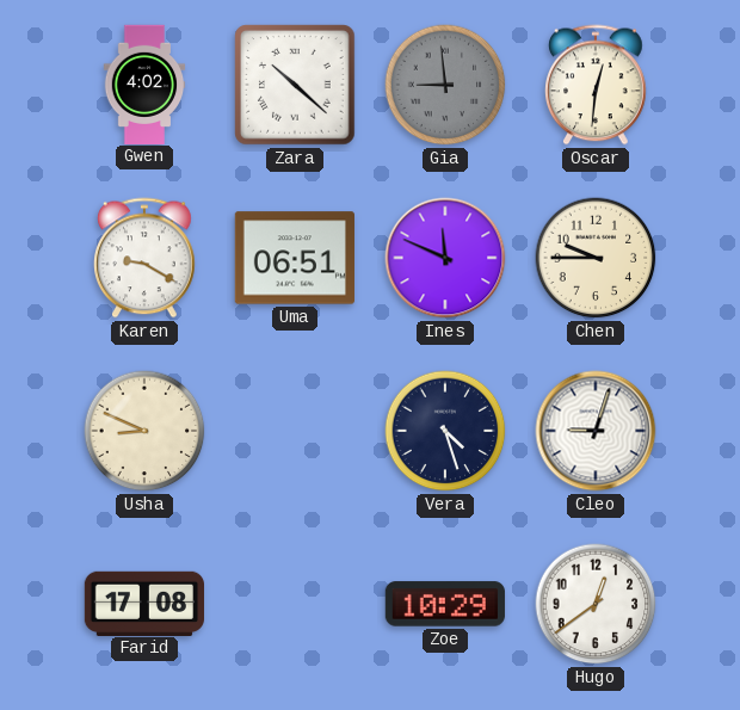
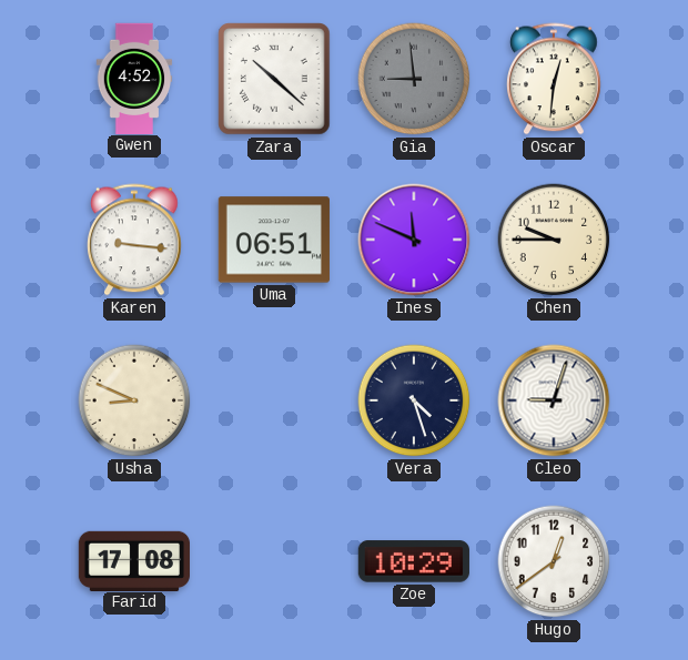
Gwen: 4:02 -> 4:52
Karen: 9:20 -> 9:16
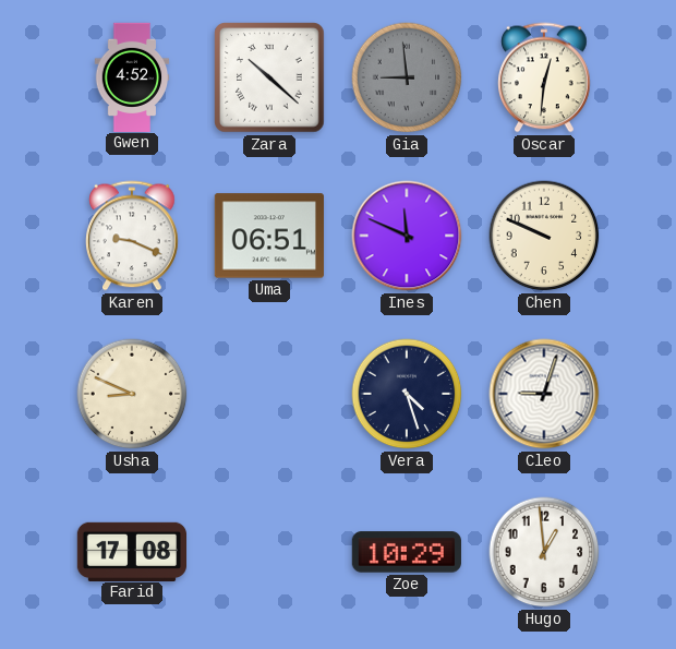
Karen: 9:16 -> 9:19
Chen: 9:45 -> 9:49
Hugo: 12:39 -> 12:59
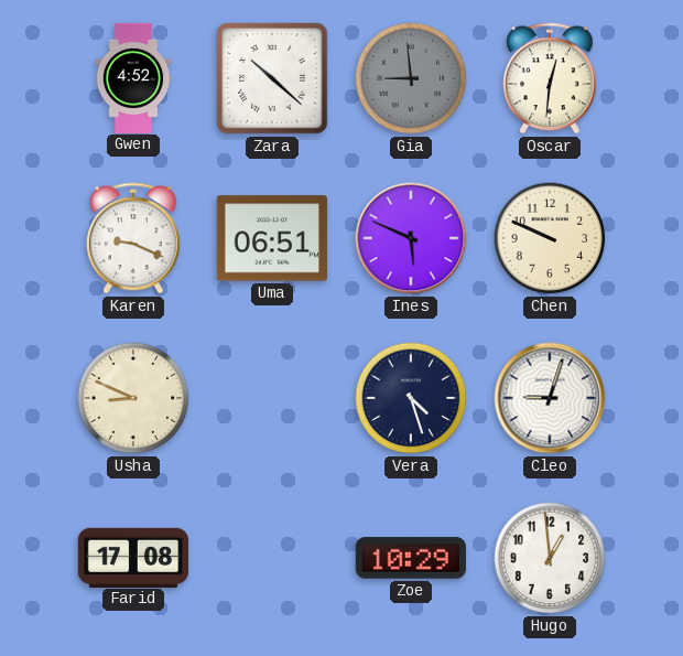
Ines: 11:49 -> 5:49
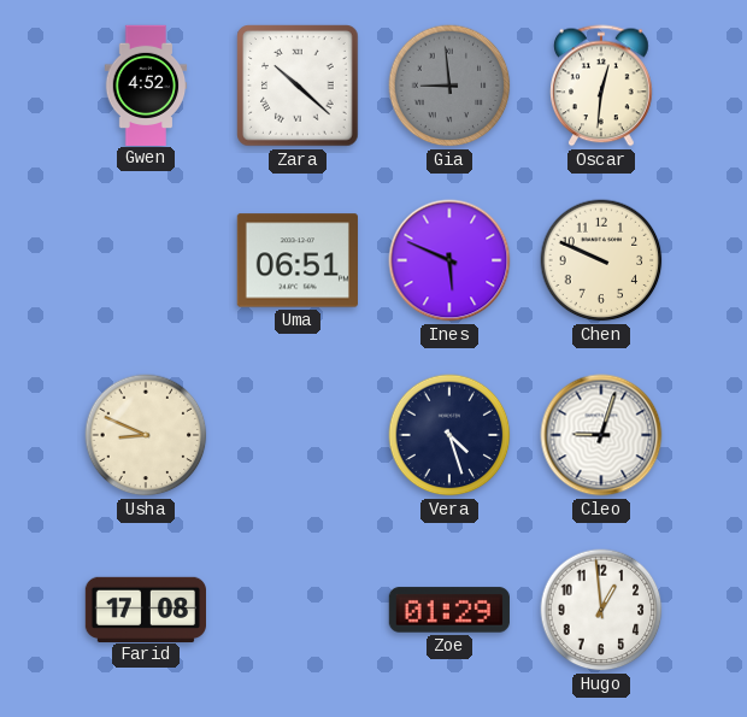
Karen: 9:19 -> none
Zoe: 10:29 -> 01:29
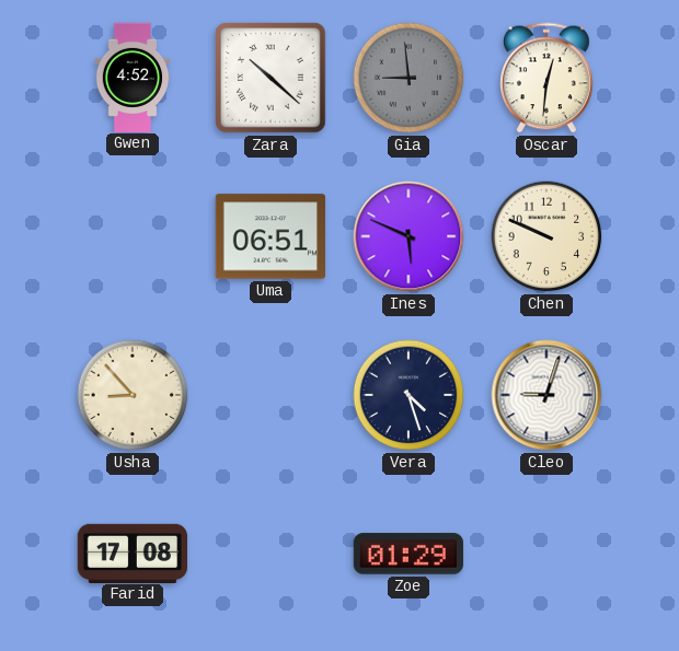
Usha: 8:49 -> 8:53
Hugo: 12:59 -> none
